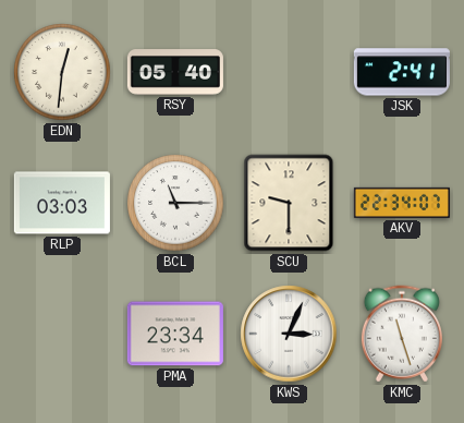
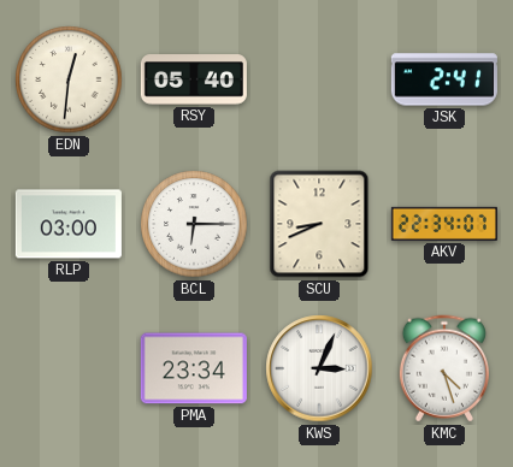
RLP: 03:03 -> 03:00
BCL: 11:15 -> 6:15
SCU: 9:30 -> 8:41
KMC: 11:27 -> 4:27
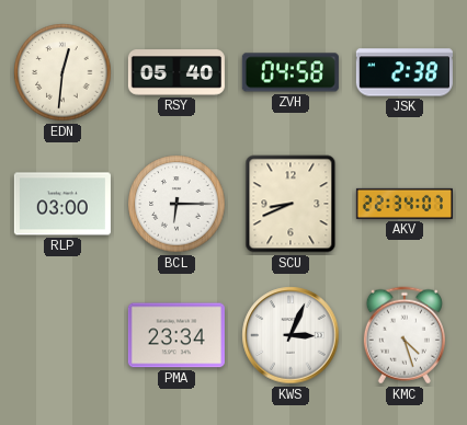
ZVH: none -> 04:58
JSK: 2:41 -> 2:38
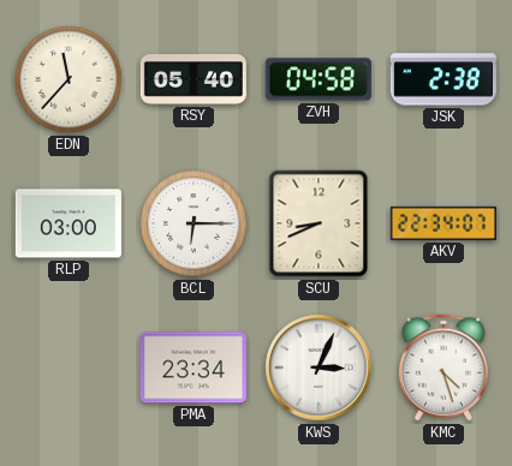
EDN: 12:31 -> 11:37
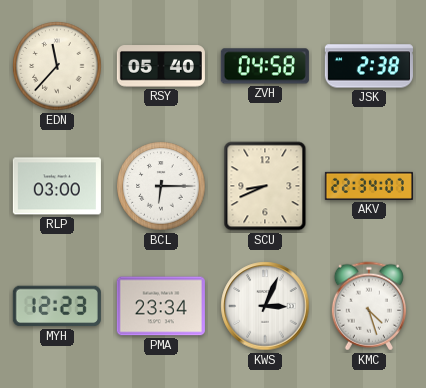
MYH: none -> 12:23
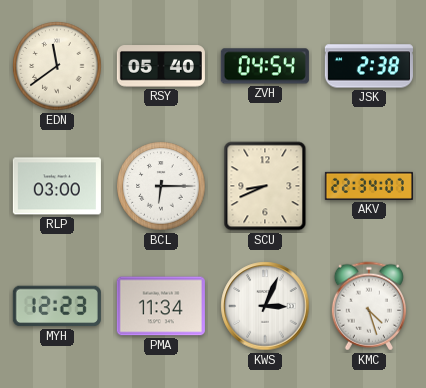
EDN: 11:37 -> 11:39
ZVH: 04:58 -> 04:54
PMA: 23:34 -> 11:34
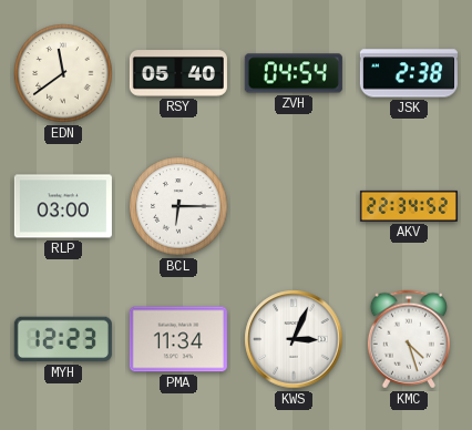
SCU: 8:41 -> none
AKV: 22:34:07 -> 22:34:52
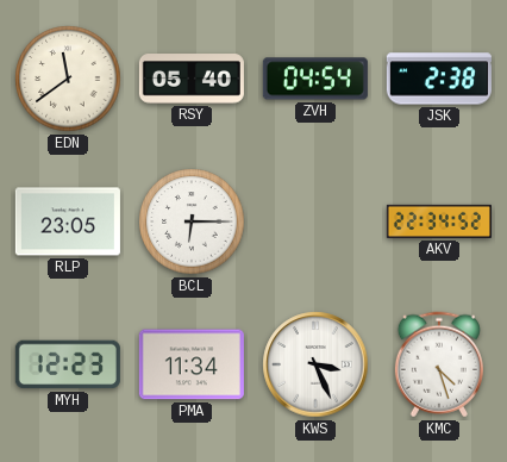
RLP: 03:00 -> 23:05
KWS: 3:04 -> 3:26
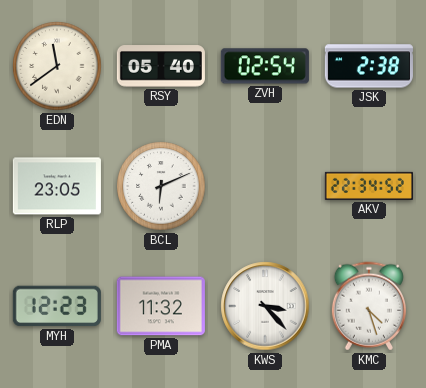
ZVH: 04:54 -> 02:54
BCL: 6:15 -> 6:11
PMA: 11:34 -> 11:32
KWS: 3:26 -> 3:23
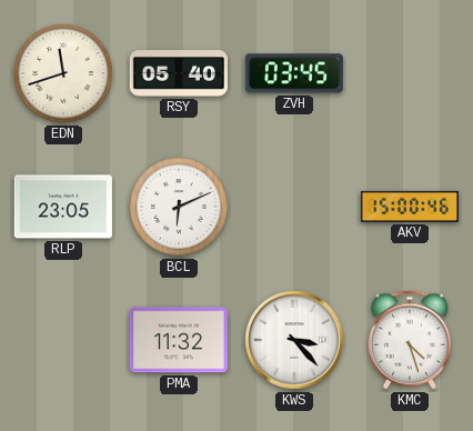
EDN: 11:39 -> 11:42
ZVH: 02:54 -> 03:45
JSK: 2:38 -> none
AKV: 22:34 -> 15:00
MYH: 12:23 -> none
